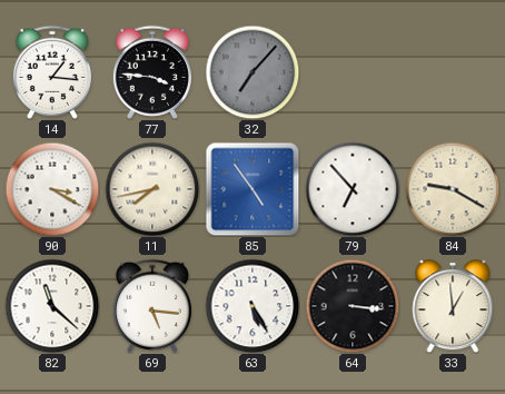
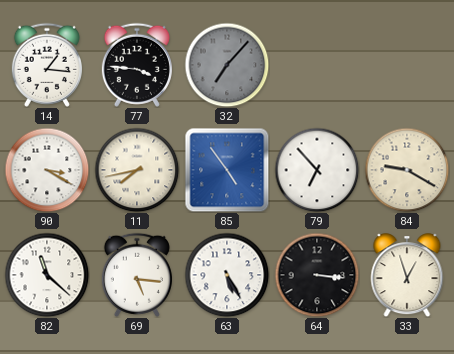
33: 12:59 -> 12:57
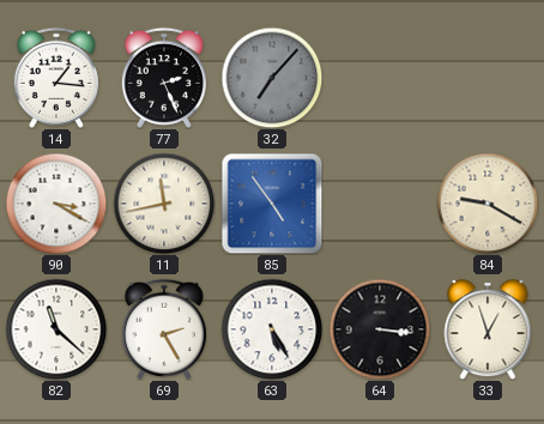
77: 3:46 -> 2:26
11: 7:43 -> 11:43
79: 6:53 -> none
69: 5:16 -> 2:25
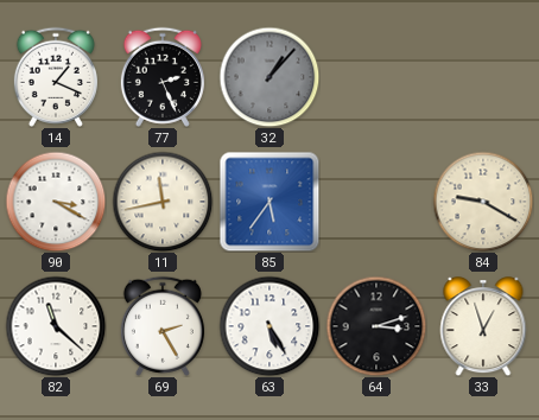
14: 1:16 -> 1:19
32: 7:07 -> 1:07
85: 4:54 -> 5:36
64: 3:16 -> 3:12
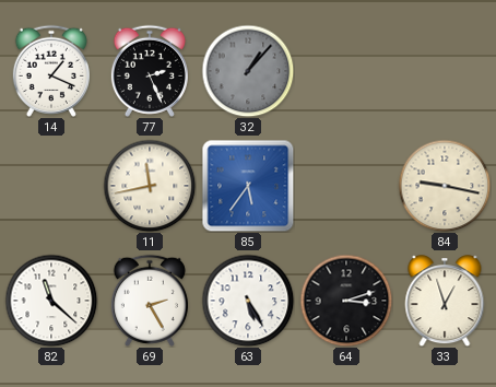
90: 3:20 -> none
84: 9:20 -> 9:17
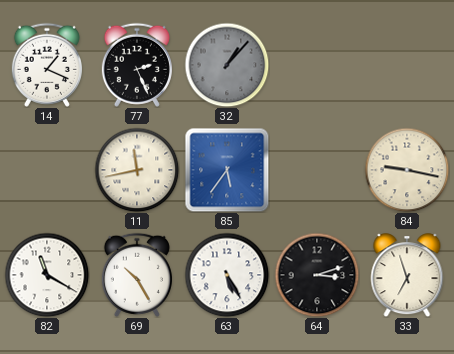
82: 11:22 -> 11:20
69: 2:25 -> 10:25
33: 12:57 -> 6:57
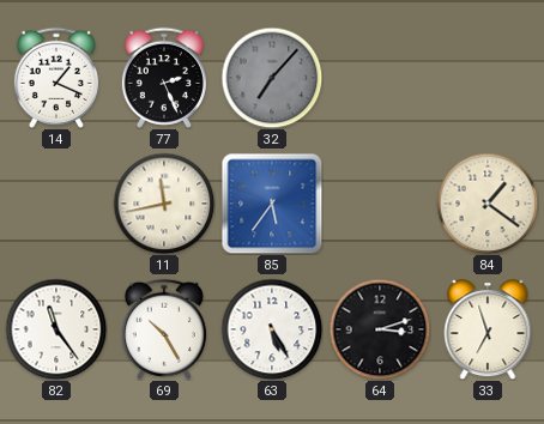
32: 1:07 -> 7:07
84: 9:17 -> 1:21
82: 11:20 -> 11:24
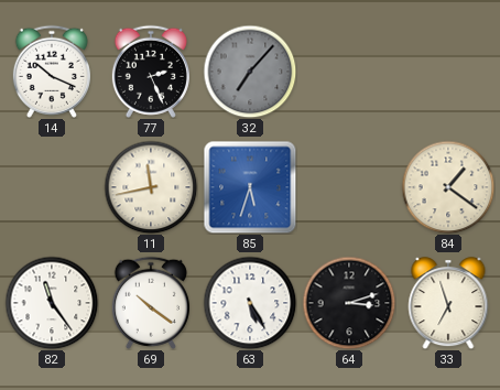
14: 1:19 -> 10:19
85: 5:36 -> 5:33
69: 10:25 -> 10:21
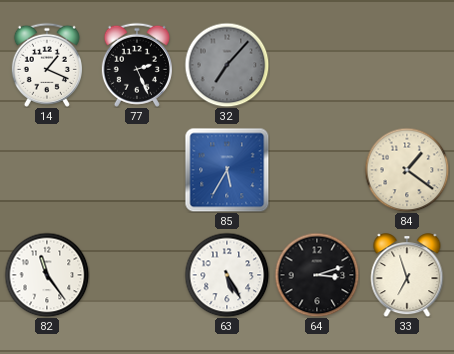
14: 10:19 -> 1:19
11: 11:43 -> none
85: 5:33 -> 5:35
69: 10:21 -> none
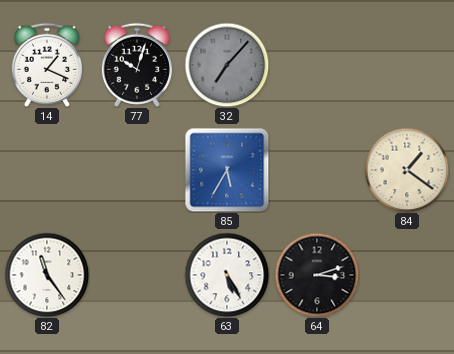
77: 2:26 -> 10:03
33: 6:57 -> none
